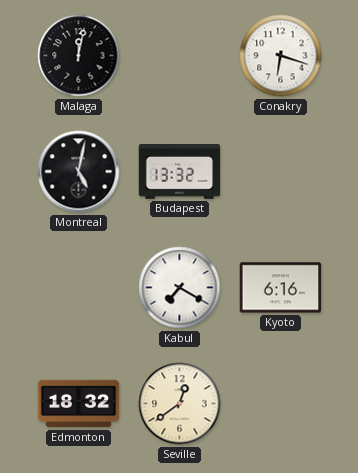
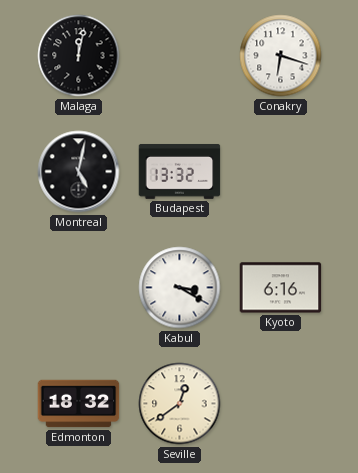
Kabul: 7:20 -> 3:20
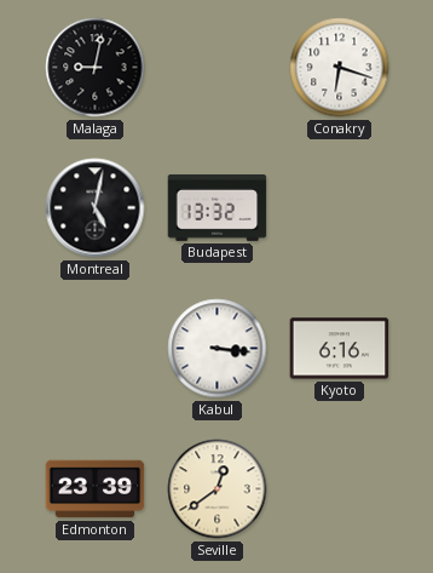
Malaga: 12:02 -> 9:02
Kabul: 3:20 -> 3:16
Edmonton: 18:32 -> 23:39
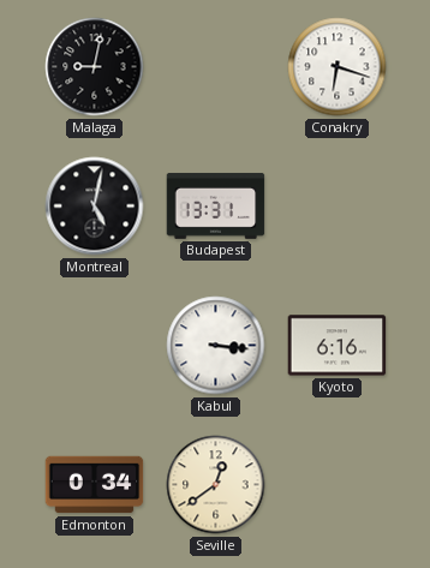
Budapest: 13:32 -> 13:31
Edmonton: 23:39 -> 0:34
